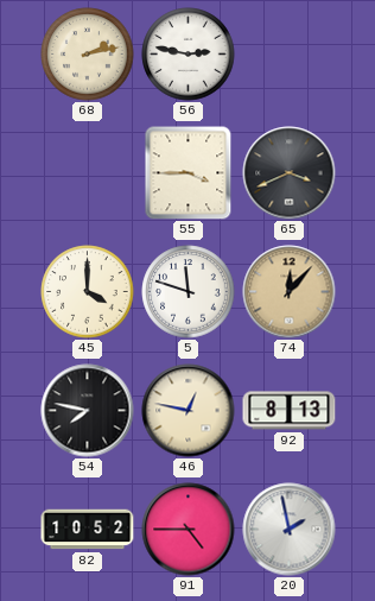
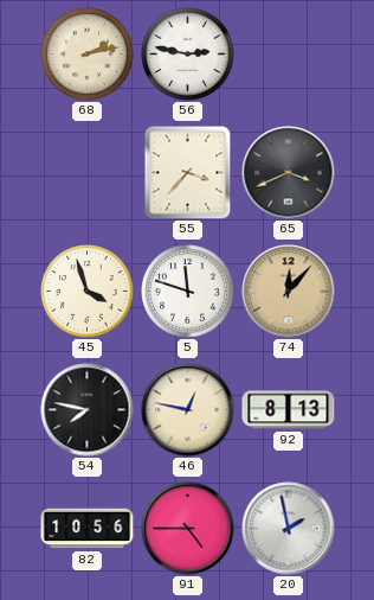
55: 3:45 -> 3:37
45: 4:00 -> 3:57
82: 10:52 -> 10:56
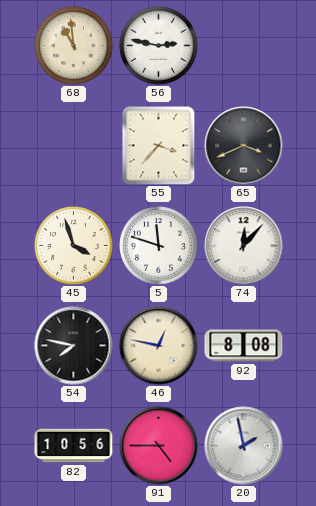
68: 2:13 -> 10:59
74 dial: champagne -> white
92: 8:13 -> 8:08
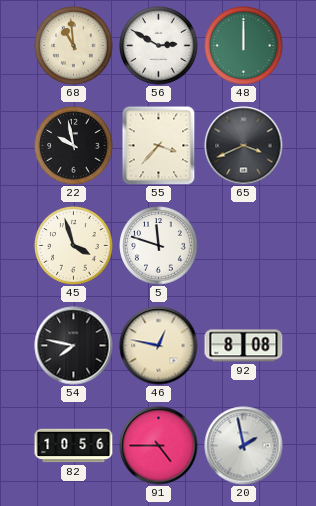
56: 2:47 -> 2:50
48: none -> 12:00
22: none -> 9:58
74: 12:07 -> none
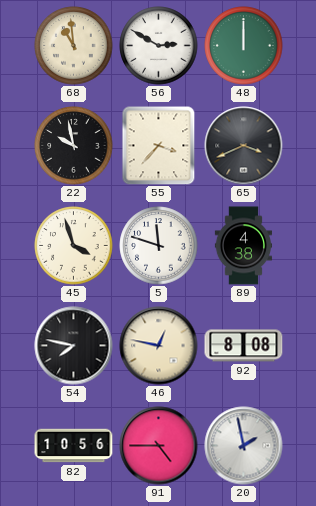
89: none -> 4:38
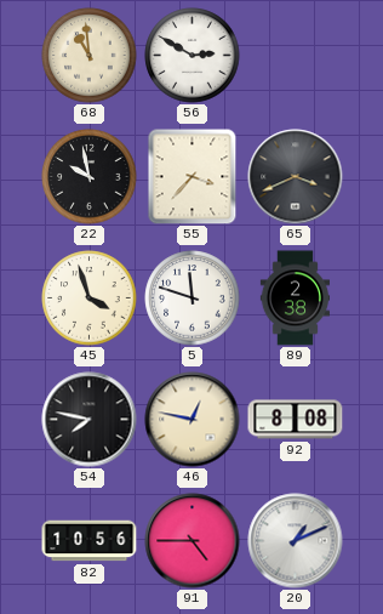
48: 12:00 -> none
89: 4:38 -> 2:38
20: 1:58 -> 1:11
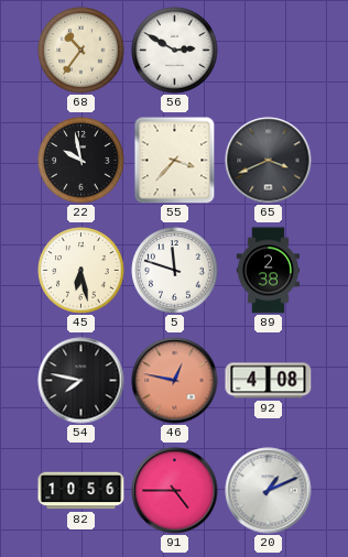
68: 10:59 -> 10:36
45: 3:57 -> 6:28
46 dial: cream -> salmon
92: 8:08 -> 4:08
